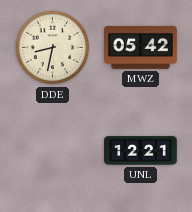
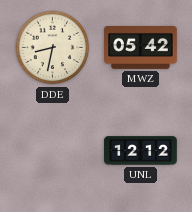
UNL: 12:21 -> 12:12
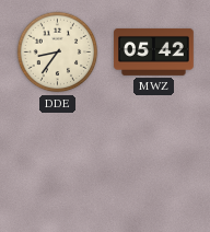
DDE: 8:32 -> 8:36
UNL: 12:12 -> none
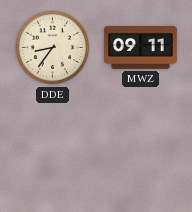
MWZ: 05:42 -> 09:11
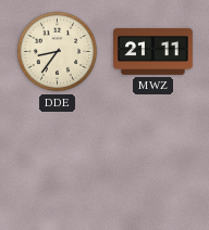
MWZ: 09:11 -> 21:11
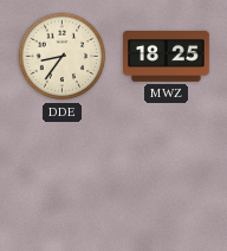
MWZ: 21:11 -> 18:25
